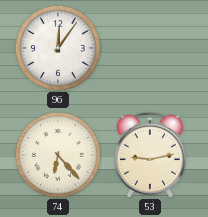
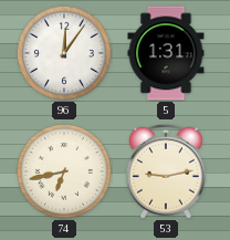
5: none -> 1:31
74: 6:23 -> 6:43
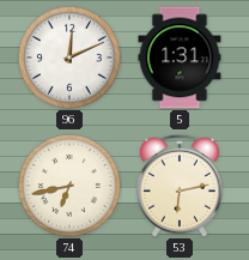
96: 12:06 -> 12:11
53: 9:13 -> 6:13
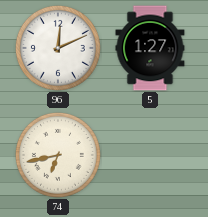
5: 1:31 -> 1:27
53: 6:13 -> none
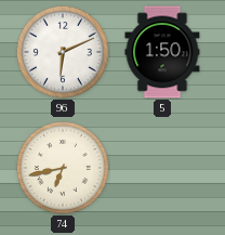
96: 12:11 -> 6:11
5: 1:27 -> 1:50
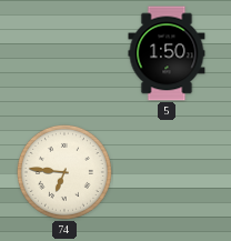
96: 6:11 -> none
74: 6:43 -> 6:46
